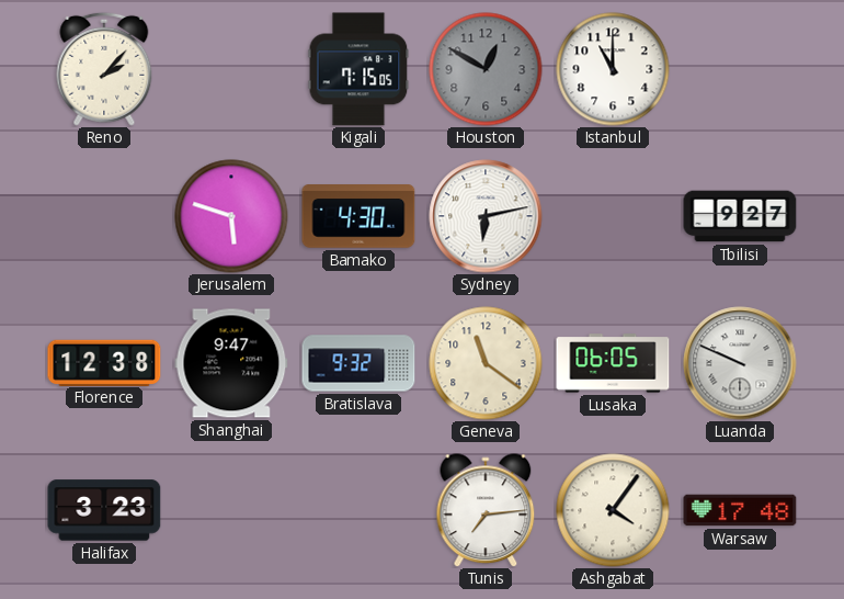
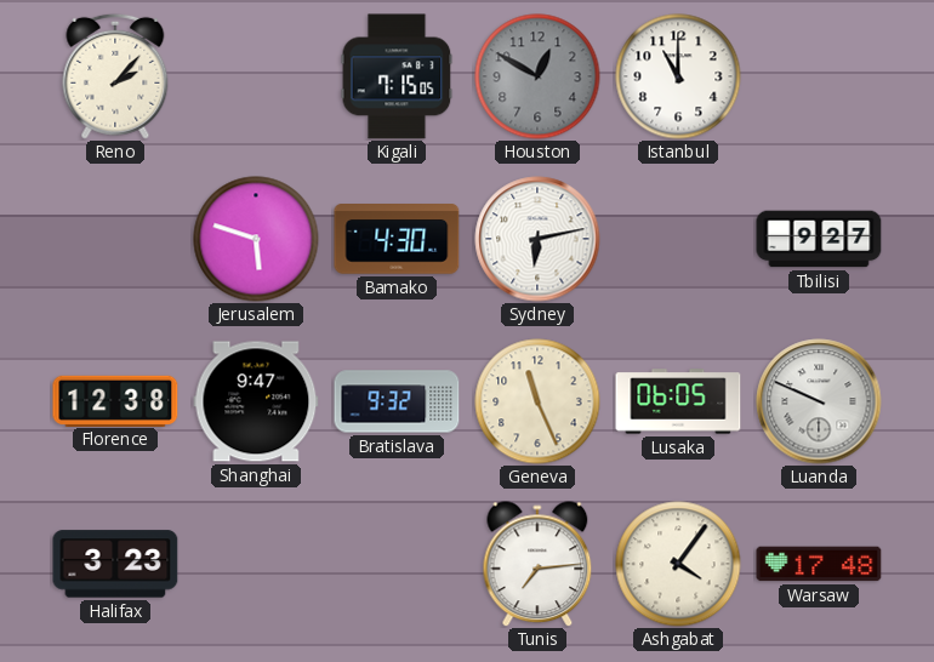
Geneva: 11:21 -> 11:26
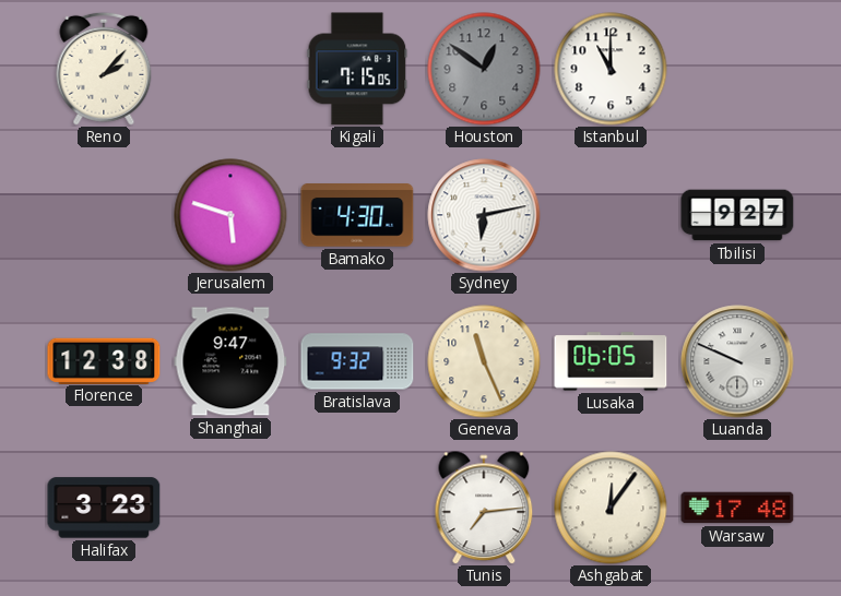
Houston: 12:50 -> 12:51
Ashgabat: 4:06 -> 12:06
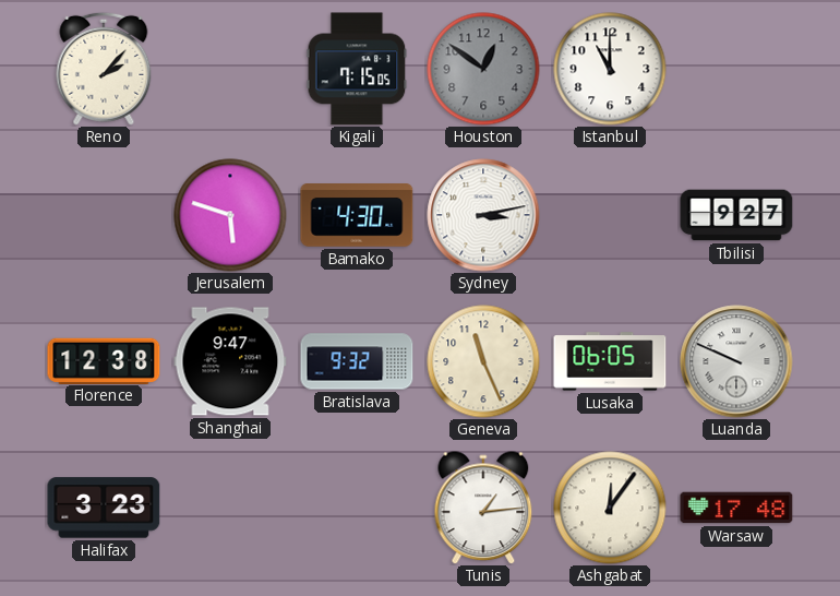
Sydney: 6:13 -> 3:13
Tunis: 7:14 -> 1:14
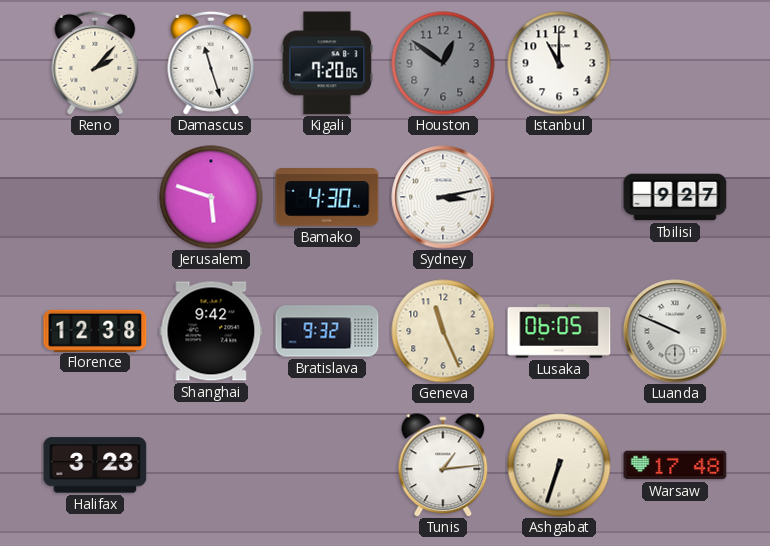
Damascus: none -> 11:27
Kigali: 7:15 -> 7:20
Shanghai: 9:47 -> 9:42
Ashgabat: 12:06 -> 6:33
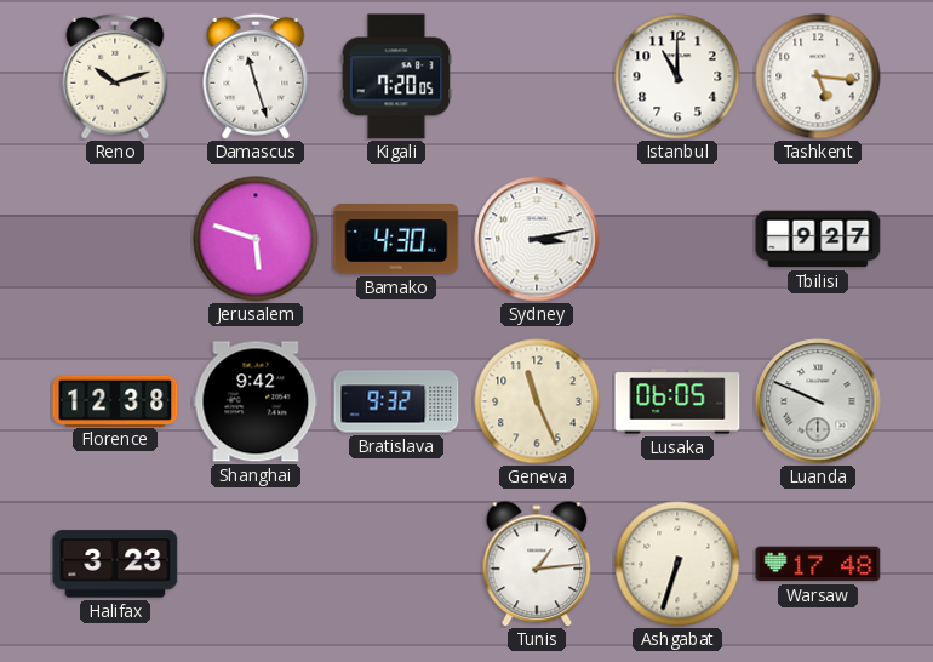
Reno: 2:07 -> 10:12
Houston: 12:51 -> none
Tashkent: none -> 5:16
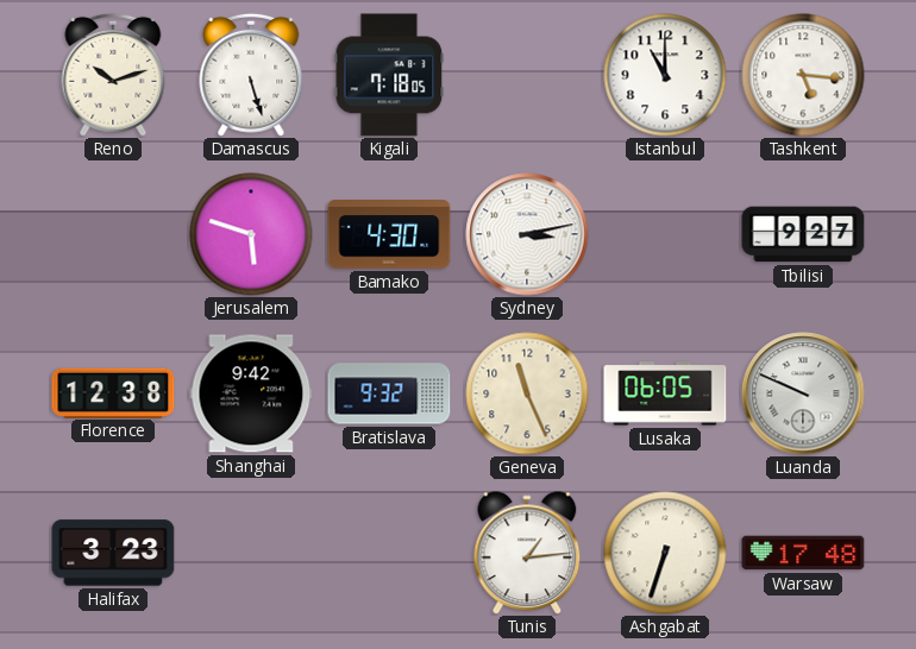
Damascus: 11:27 -> 5:27
Kigali: 7:20 -> 7:18
